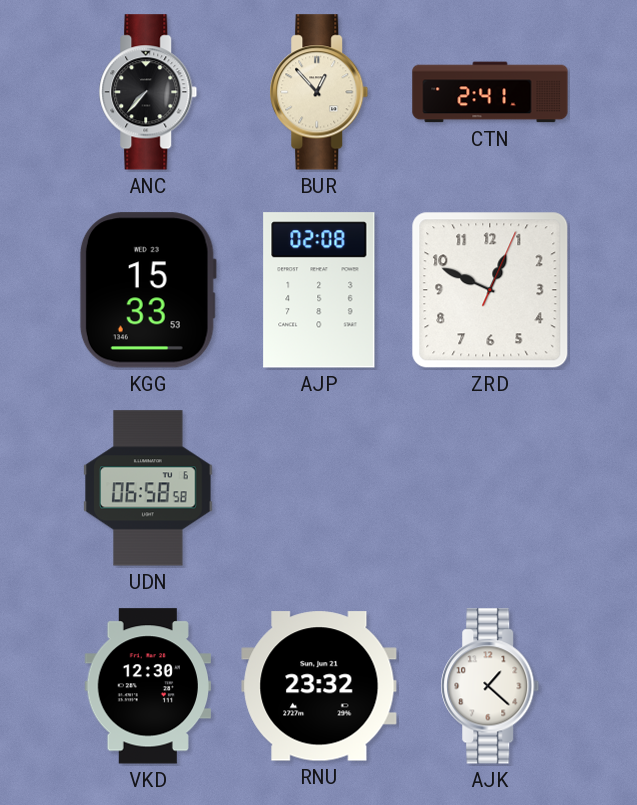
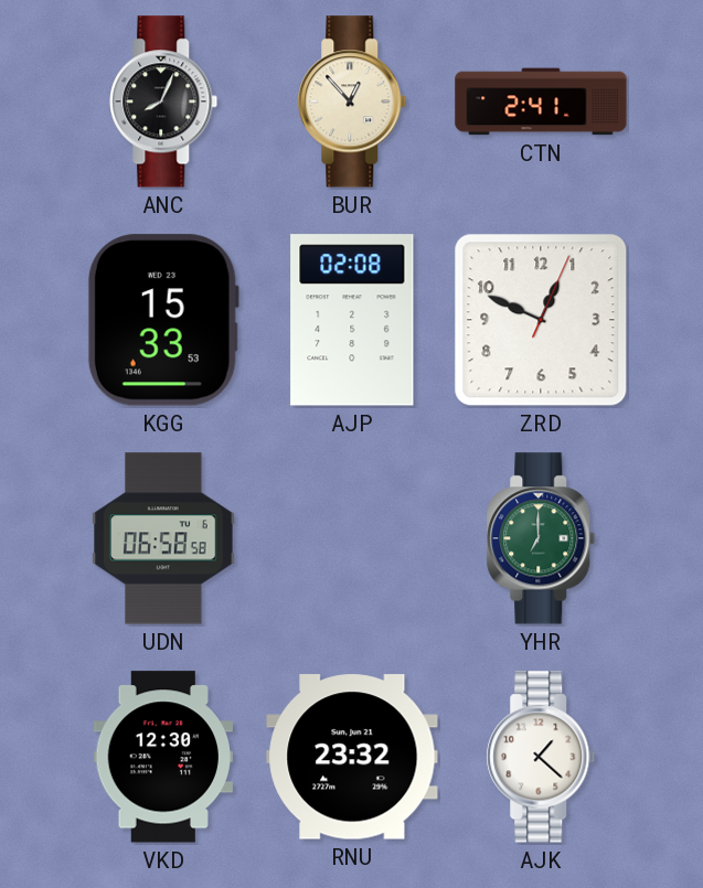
ANC: 7:37 -> 8:04
YHR: none -> 7:00
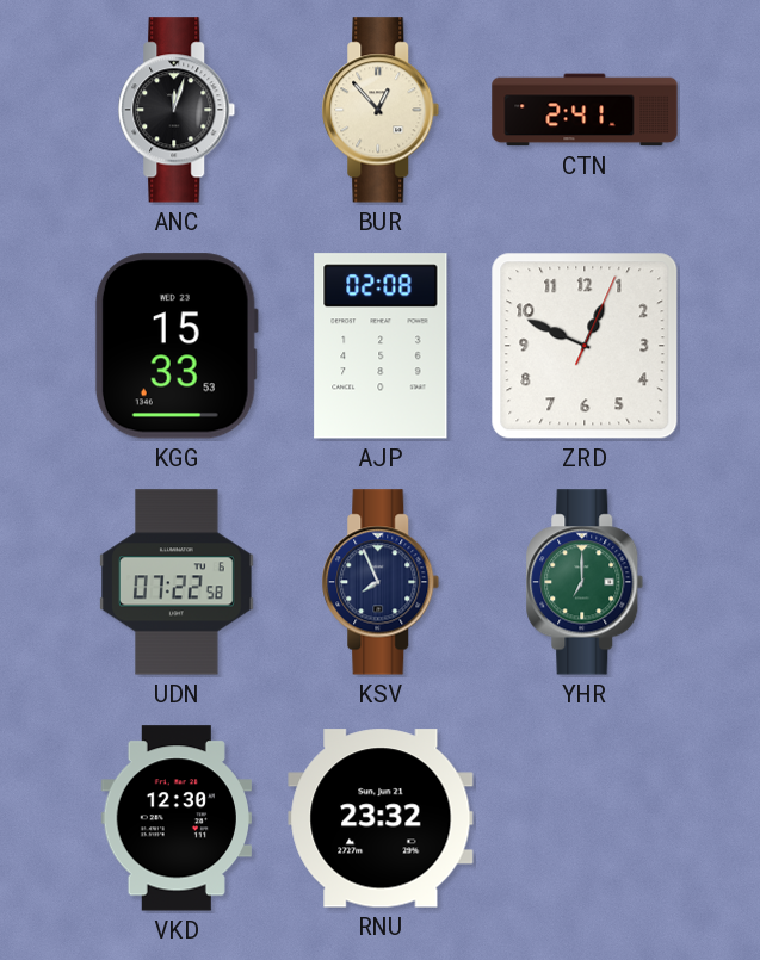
ANC: 8:04 -> 12:03
UDN: 06:58 -> 07:22
KSV: none -> 7:56
AJK: 1:22 -> none
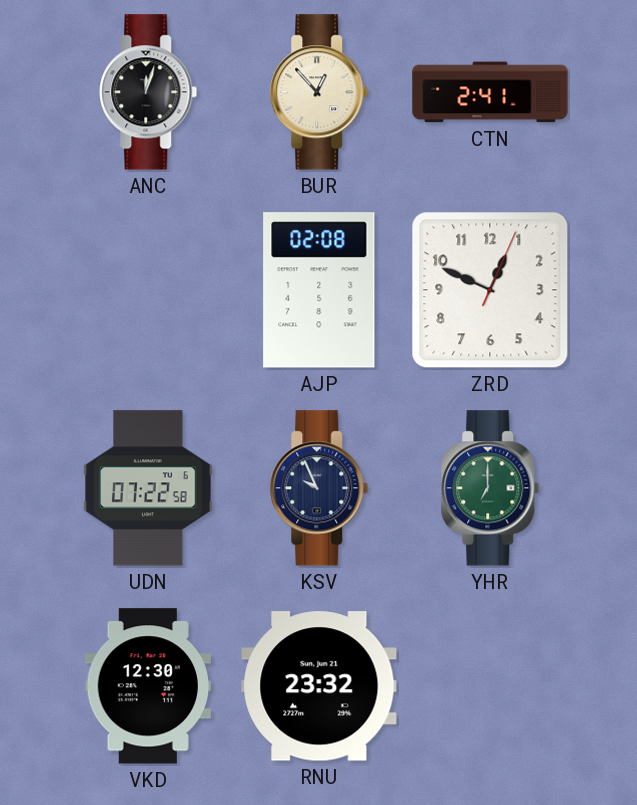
KGG: 15:33 -> none
KSV: 7:56 -> 9:56
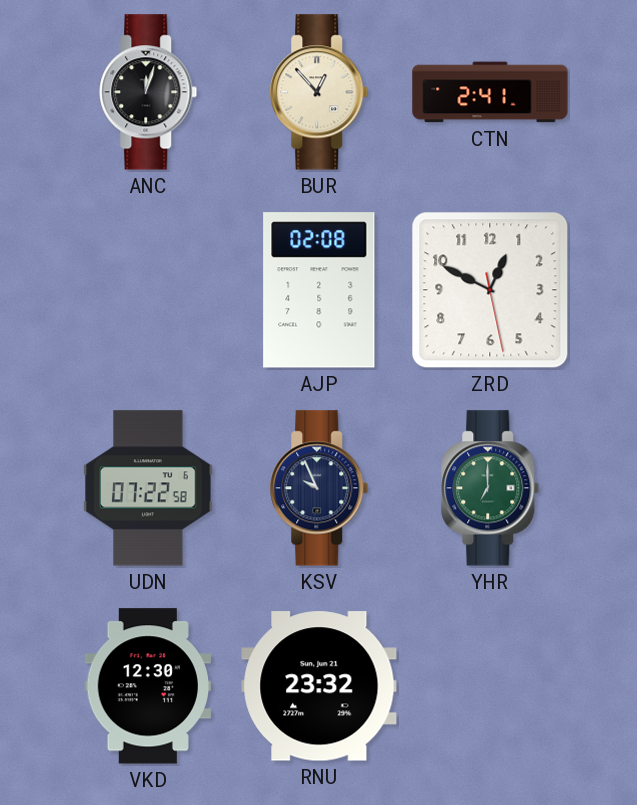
ZRD: 12:49:04 -> 12:49:28
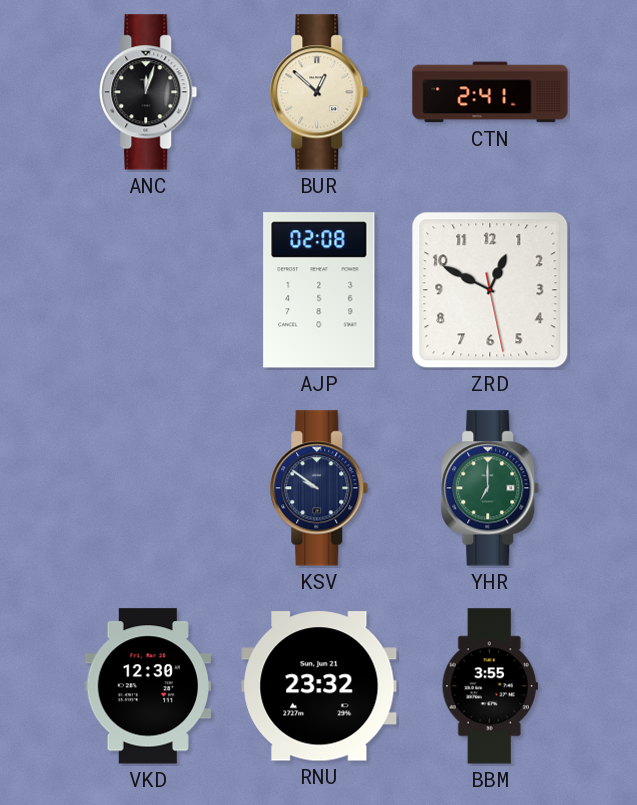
BUR: 12:53 -> 12:52
UDN: 07:22 -> none
KSV: 9:56 -> 9:51
BBM: none -> 3:55
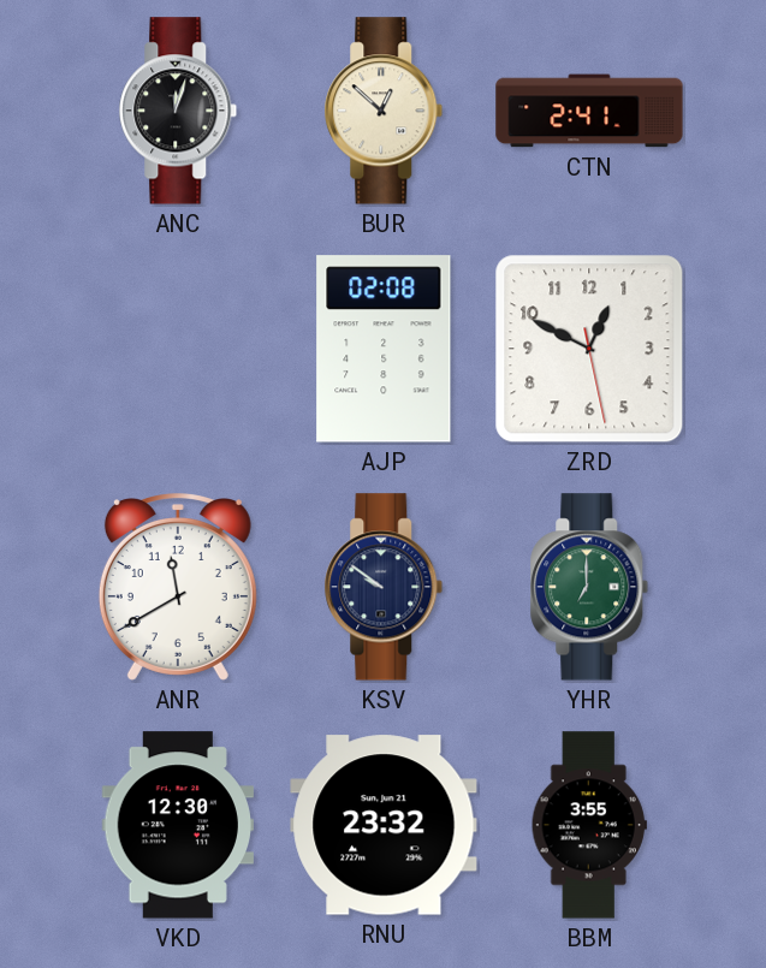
ANR: none -> 11:40
